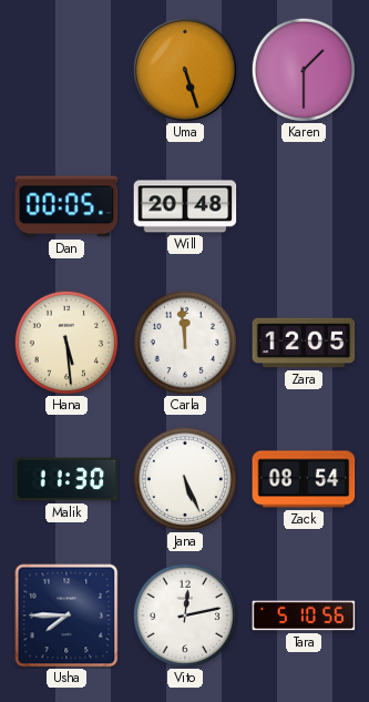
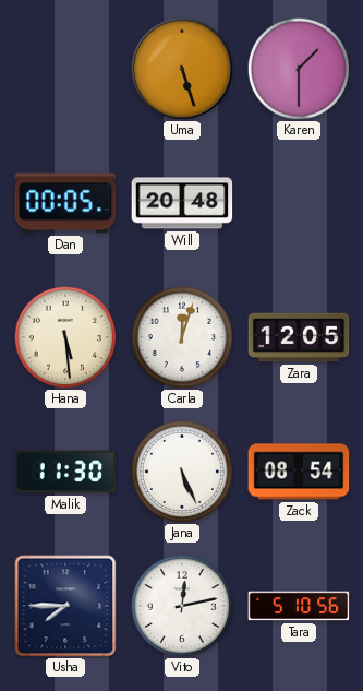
Carla: 11:59 -> 12:03
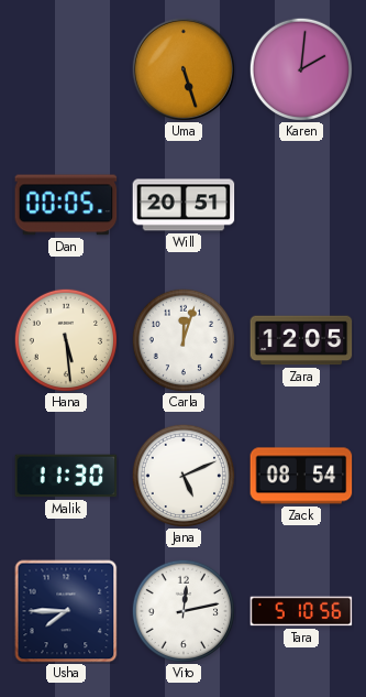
Karen: 1:30 -> 2:01
Will: 20:48 -> 20:51
Jana: 5:26 -> 5:11
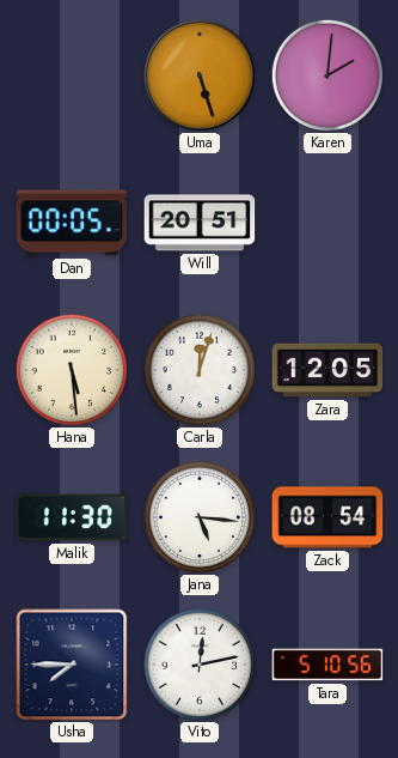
Jana: 5:11 -> 5:16
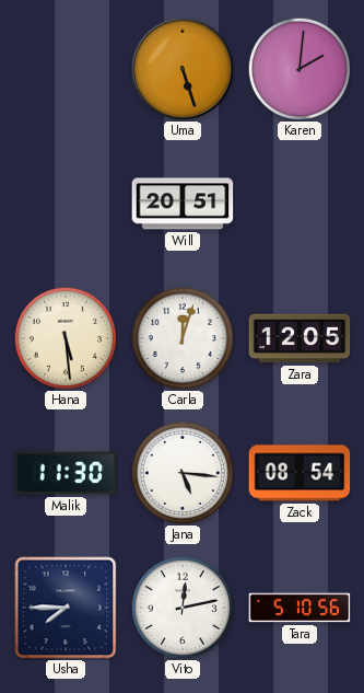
Dan: 00:05 -> none
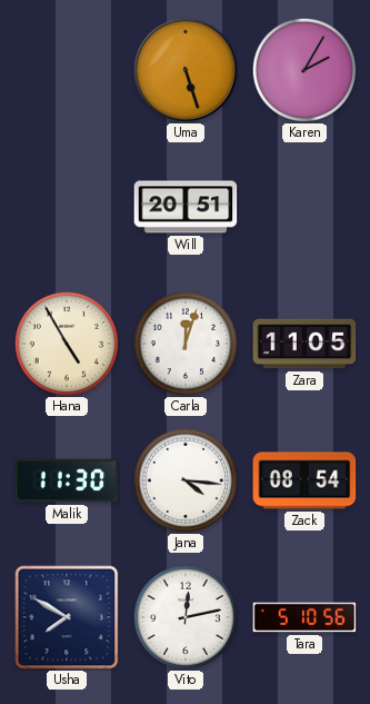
Karen: 2:01 -> 2:05
Hana: 5:29 -> 4:55
Zara: 12:05 -> 11:05
Jana: 5:16 -> 4:16
Usha: 7:45 -> 7:50
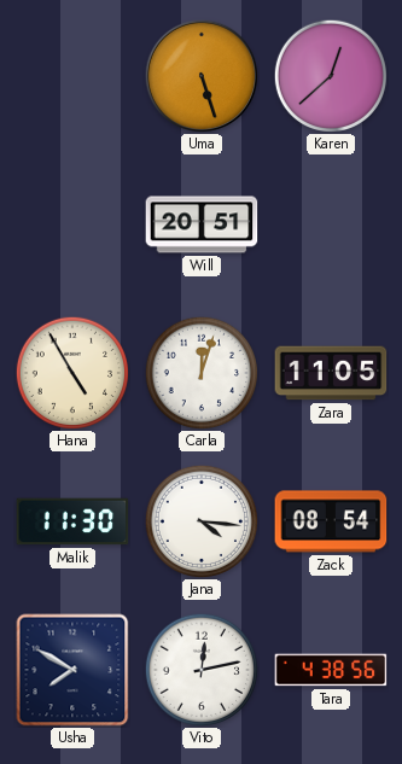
Karen: 2:05 -> 12:38
Tara: 5:10 -> 4:38
